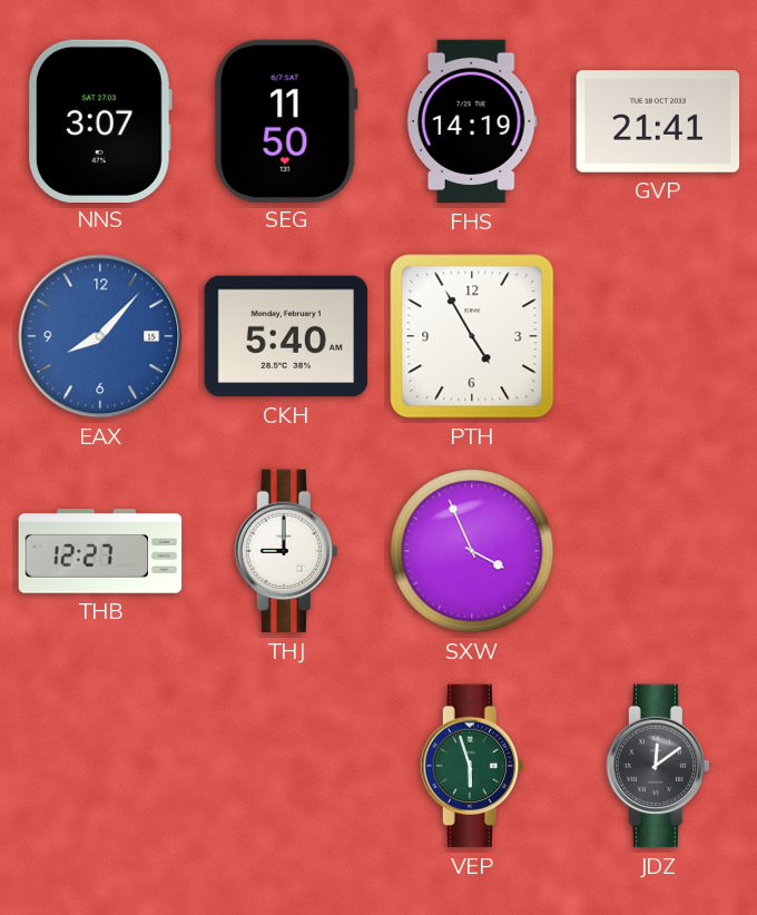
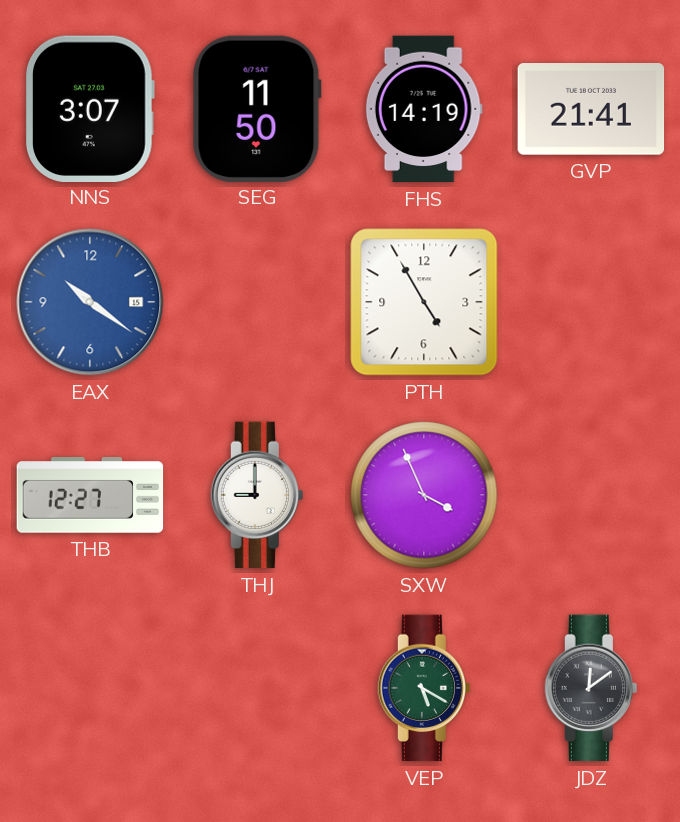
EAX: 8:07 -> 10:21
CKH: 5:40 -> none
VEP: 5:57 -> 5:20
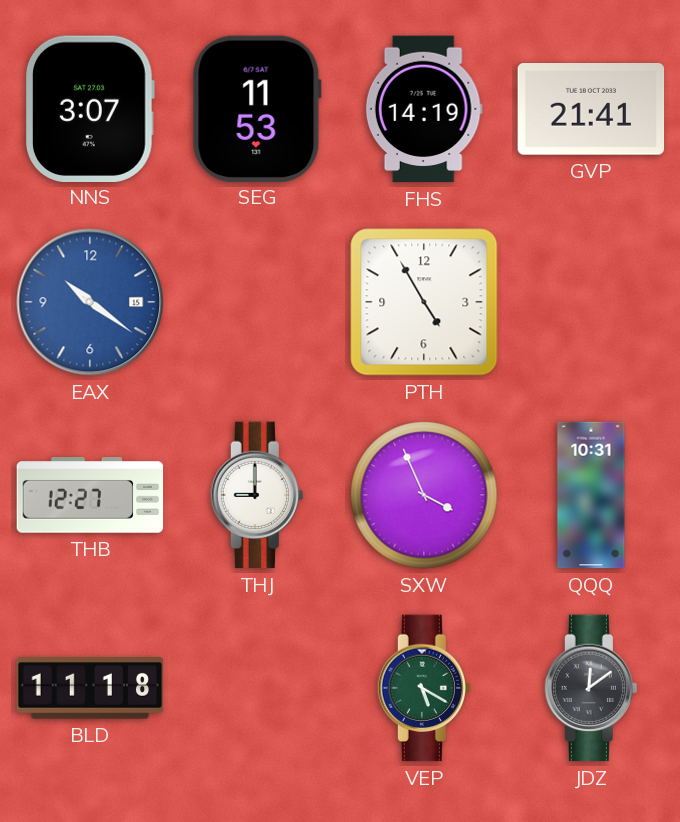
SEG: 11:50 -> 11:53
QQQ: none -> 10:31
BLD: none -> 11:18
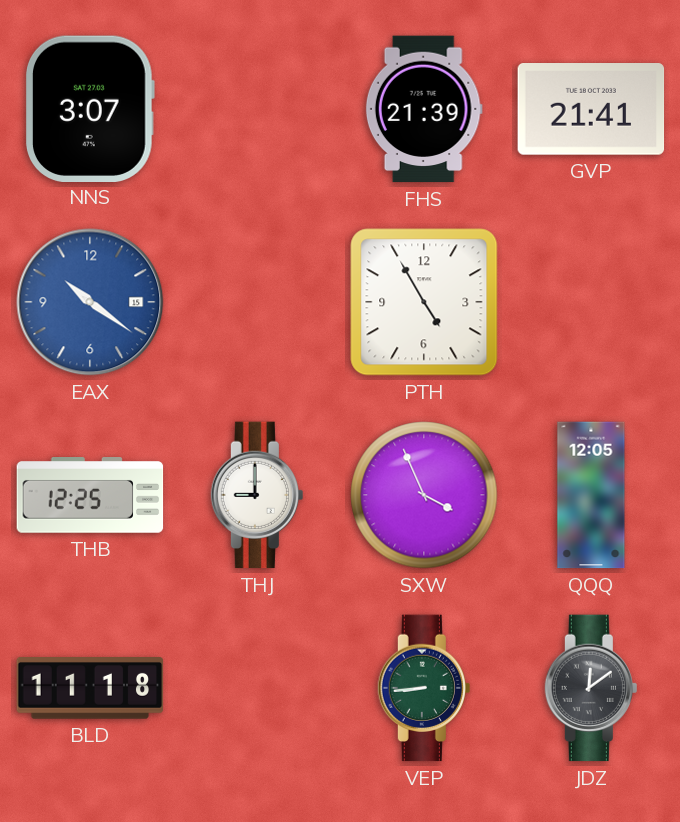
SEG: 11:53 -> none
FHS: 14:19 -> 21:39
THB: 12:27 -> 12:25
QQQ: 10:31 -> 12:05
VEP: 5:20 -> 8:44
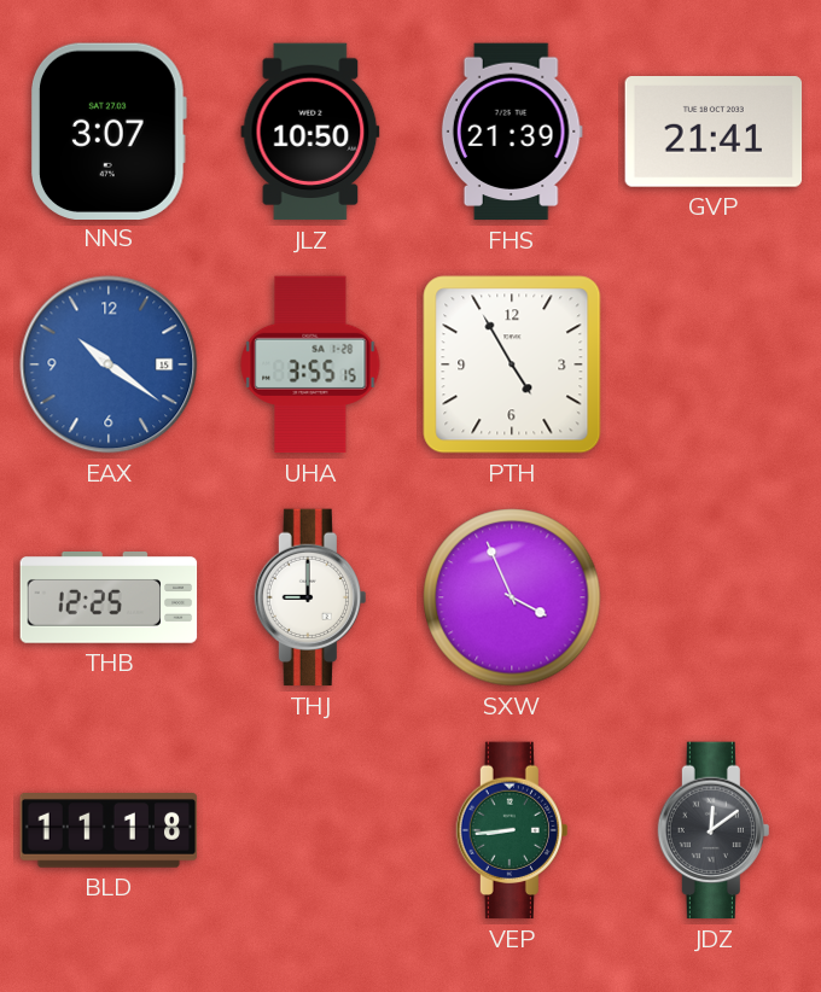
JLZ: none -> 10:50
UHA: none -> 3:55
QQQ: 12:05 -> none
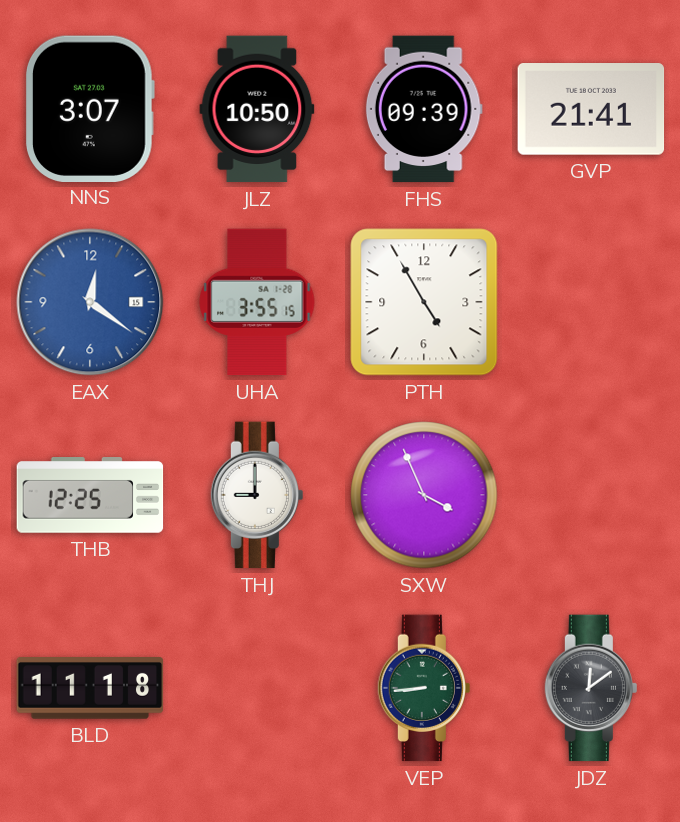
FHS: 21:39 -> 09:39
EAX: 10:21 -> 12:21
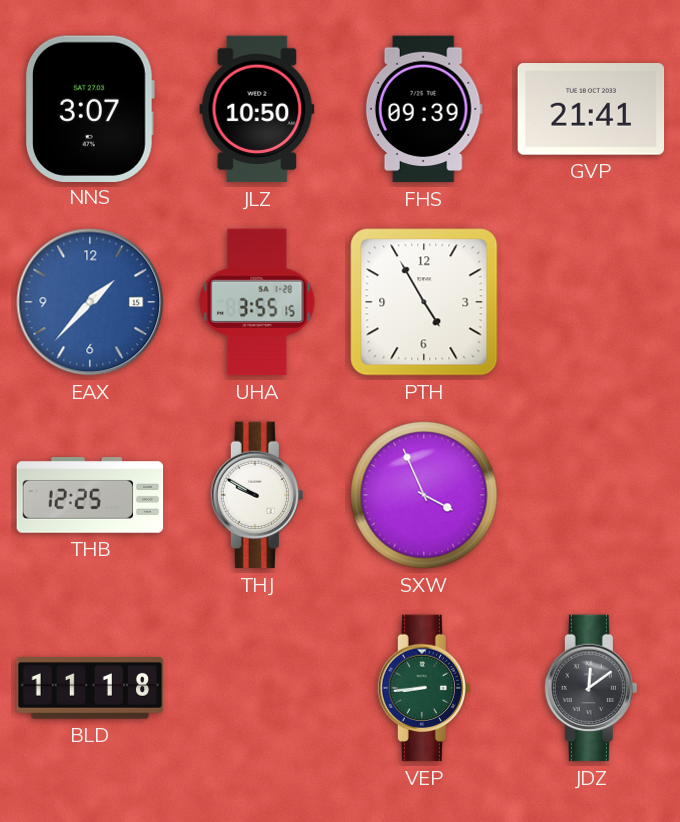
EAX: 12:21 -> 1:37
THJ: 9:00 -> 9:50
